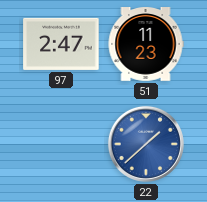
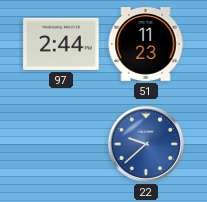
97: 2:47 -> 2:44
22: 1:38 -> 9:38
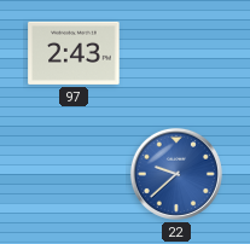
97: 2:44 -> 2:43
51: 11:23 -> none
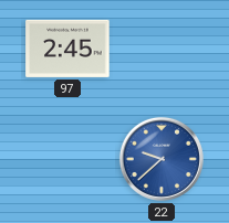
97: 2:43 -> 2:45
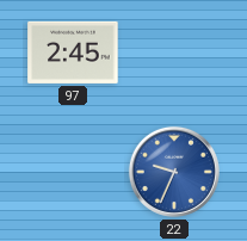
22: 9:38 -> 9:34
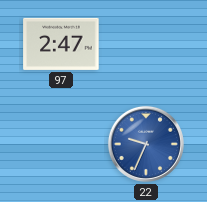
97: 2:45 -> 2:47
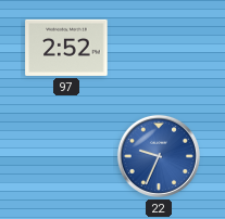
97: 2:47 -> 2:52
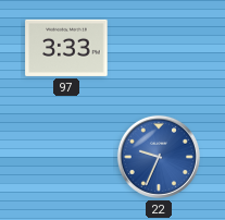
97: 2:52 -> 3:33
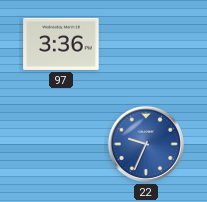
97: 3:33 -> 3:36
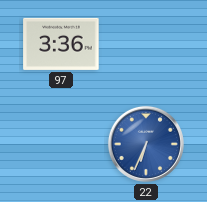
22: 9:34 -> 6:34
